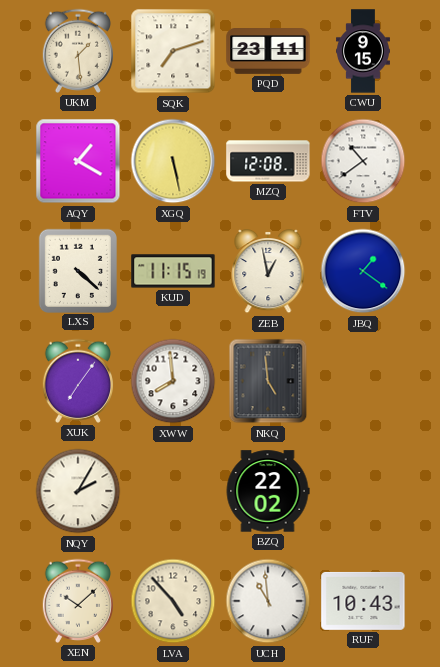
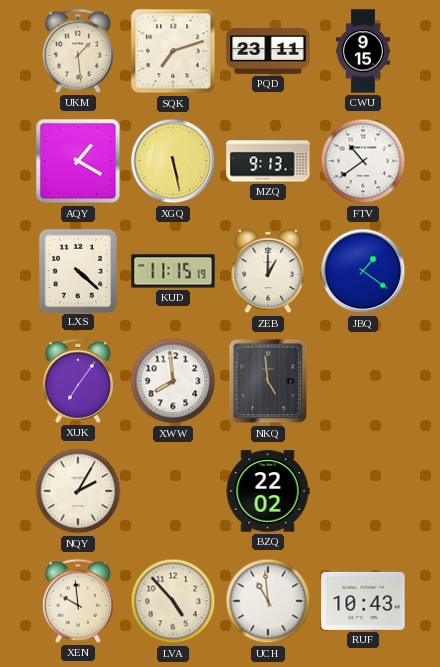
MZQ: 12:08 -> 9:13
ZEB: 12:58 -> 1:00
XEN: 10:08 -> 9:59
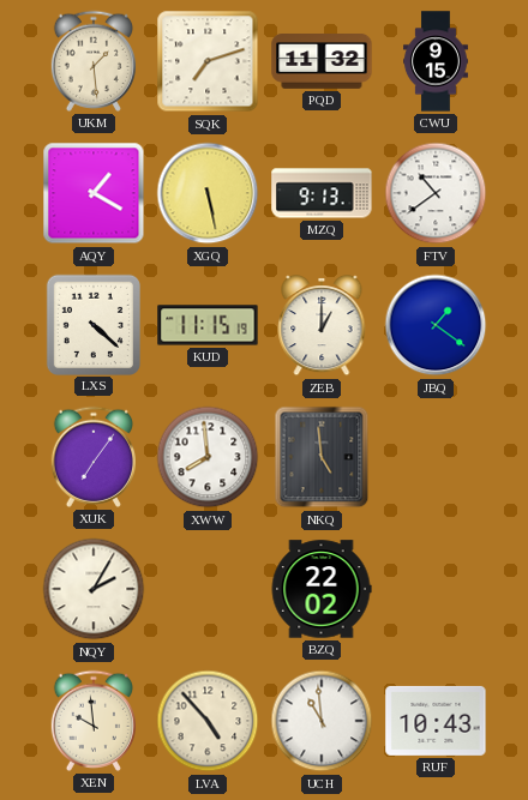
PQD: 23:11 -> 11:32
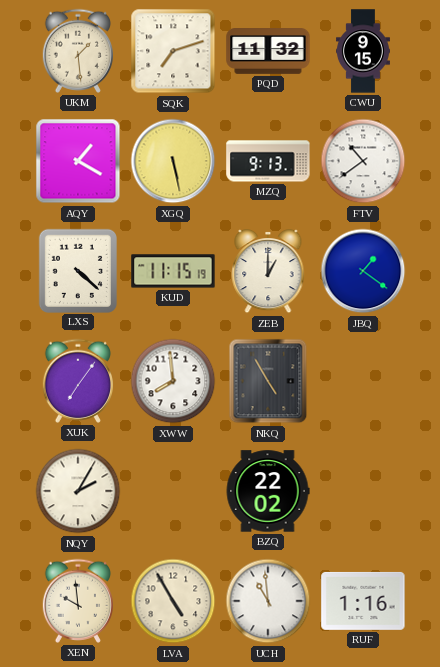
NKQ: 4:59 -> 4:55
LVA: 4:53 -> 4:55
RUF: 10:43 -> 1:16
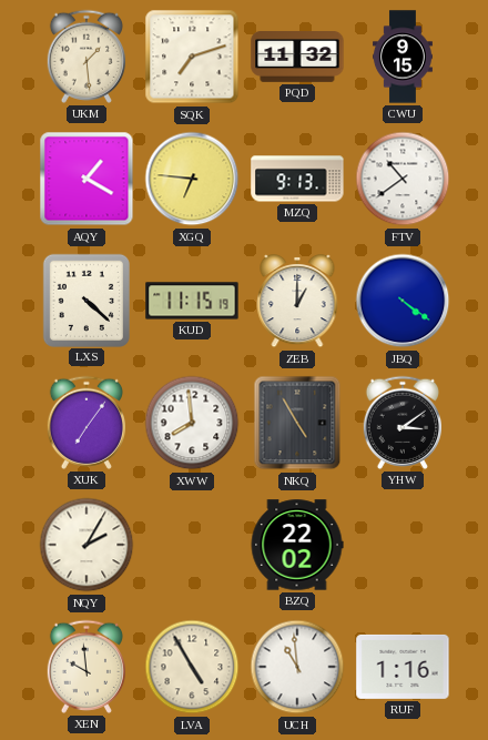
XGQ: 5:28 -> 6:46
JBQ: 1:21 -> 4:21
YHW: none -> 3:09
